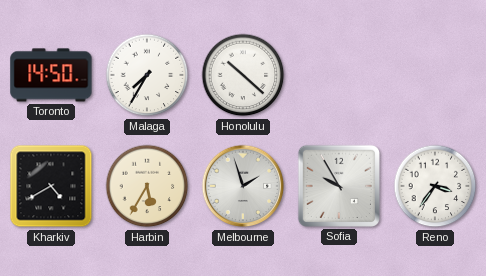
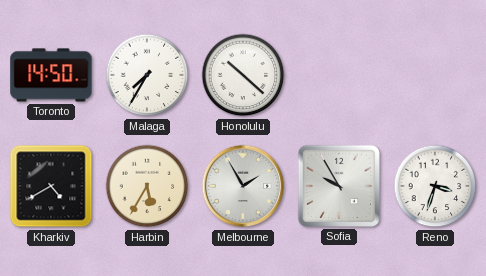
Melbourne: 1:57 -> 1:55
Reno: 3:36 -> 3:33
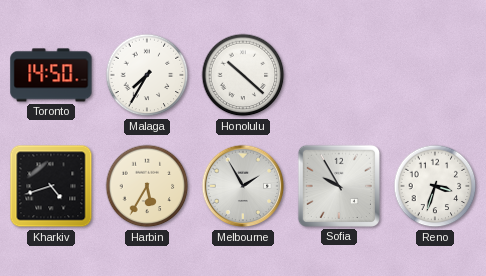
Kharkiv: 4:40 -> 4:42
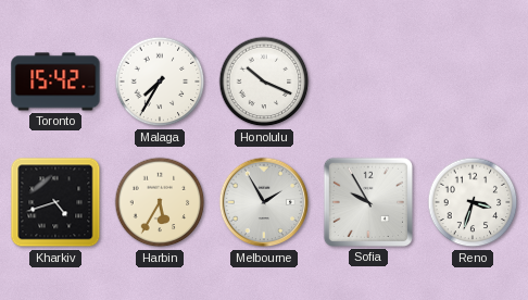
Toronto: 14:50 -> 15:42
Honolulu: 10:22 -> 10:19
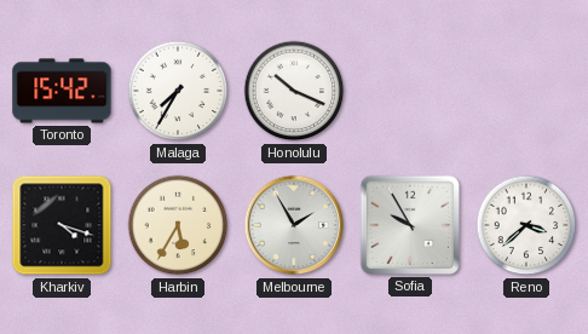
Kharkiv: 4:42 -> 4:18
Reno: 3:33 -> 3:38
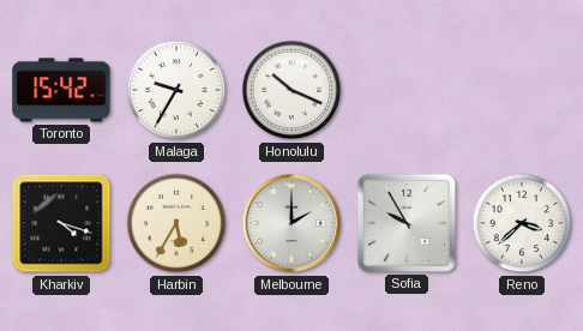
Malaga: 7:35 -> 9:35
Melbourne: 1:55 -> 2:00
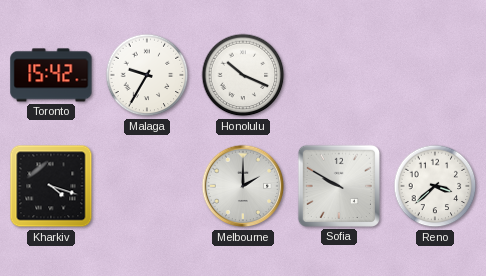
Harbin: 5:35 -> none
Sofia: 9:55 -> 9:50
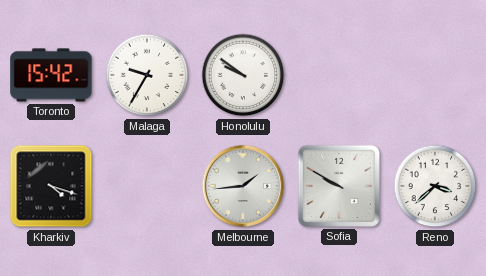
Honolulu: 10:19 -> 9:51
Melbourne: 2:00 -> 1:44
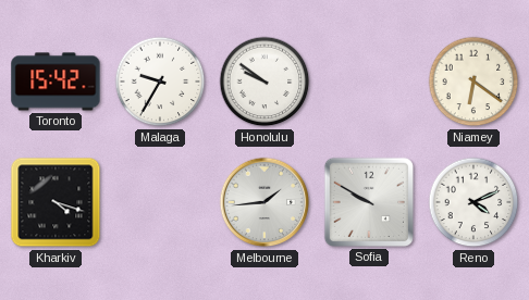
Niamey: none -> 6:21
Reno: 3:38 -> 4:11
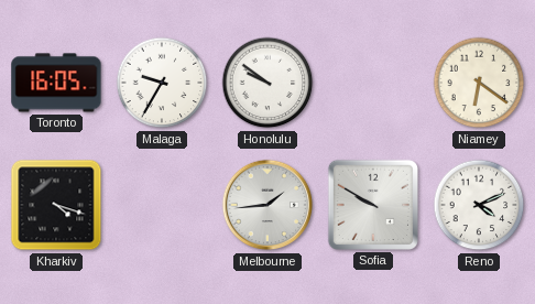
Toronto: 15:42 -> 16:05
